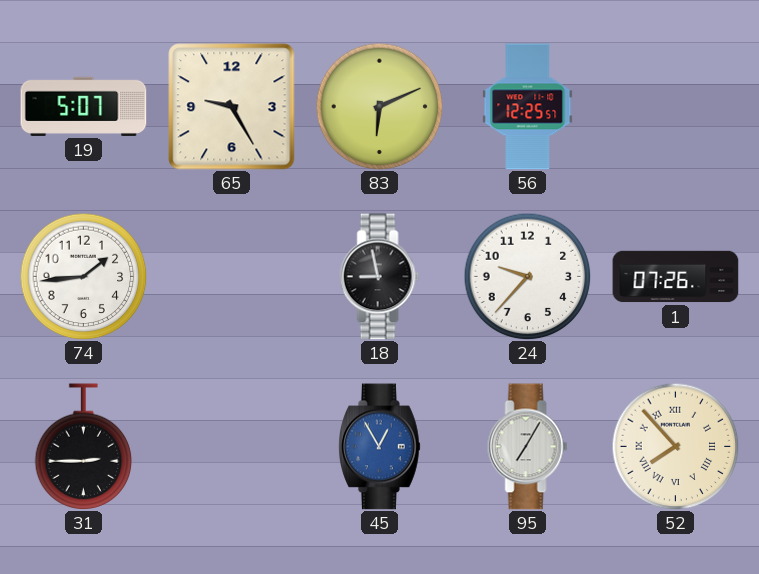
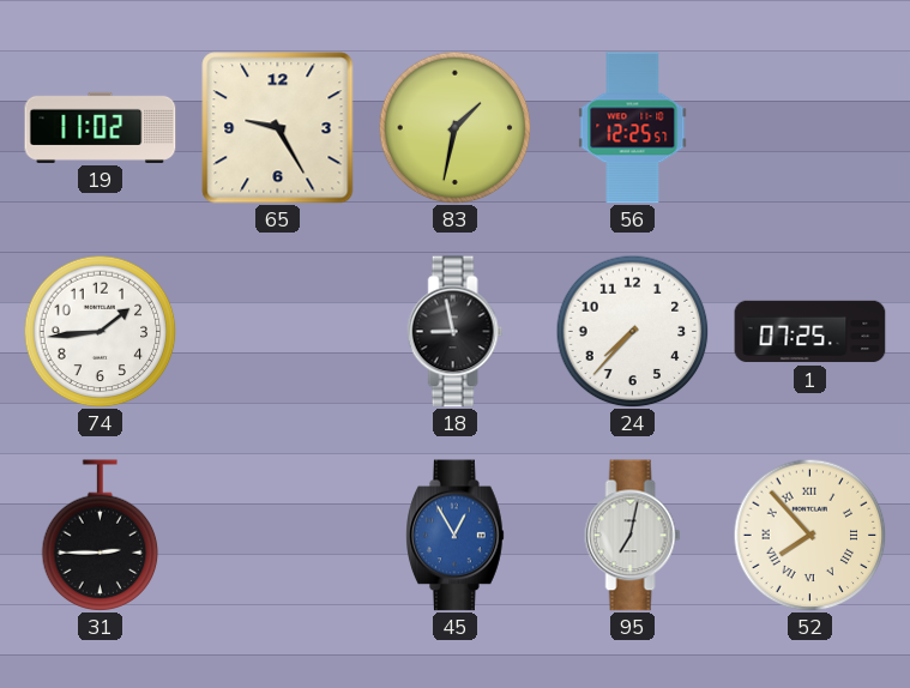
19: 5:07 -> 11:02
83: 6:11 -> 1:32
24: 9:37 -> 7:37
1: 07:26 -> 07:25
95: 7:05 -> 7:02
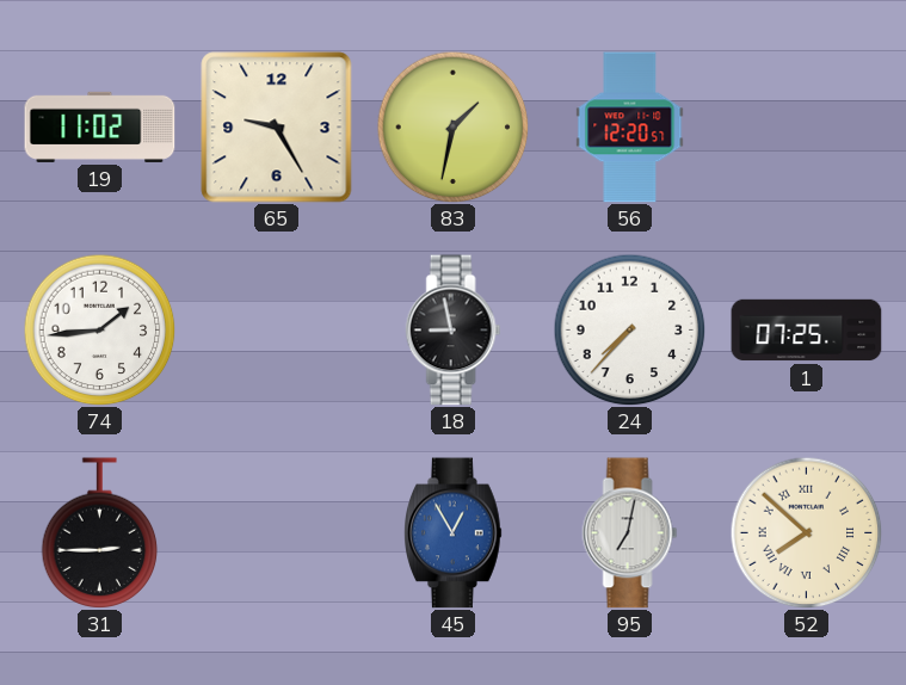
56: 12:25 -> 12:20
52: 7:53 -> 7:52
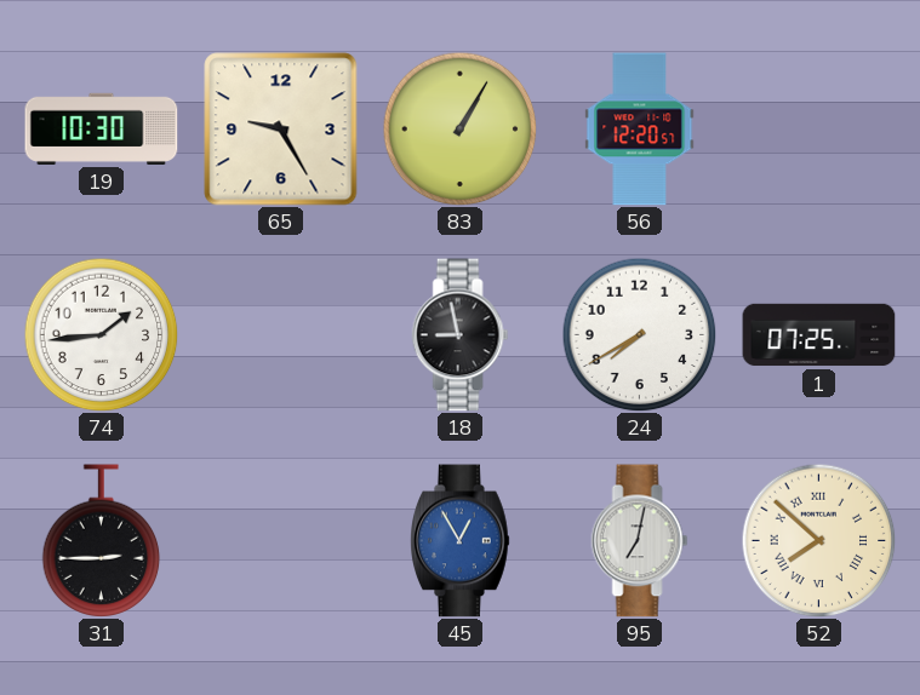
19: 11:02 -> 10:30
83: 1:32 -> 1:05
24: 7:37 -> 7:40
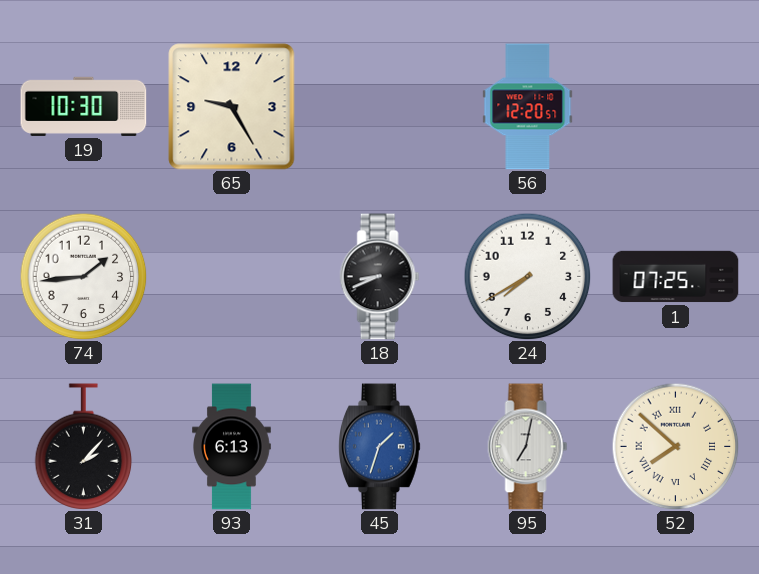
83: 1:05 -> none
18: 8:58 -> 8:41
31: 2:45 -> 2:07
93: none -> 6:13
45: 12:55 -> 1:33
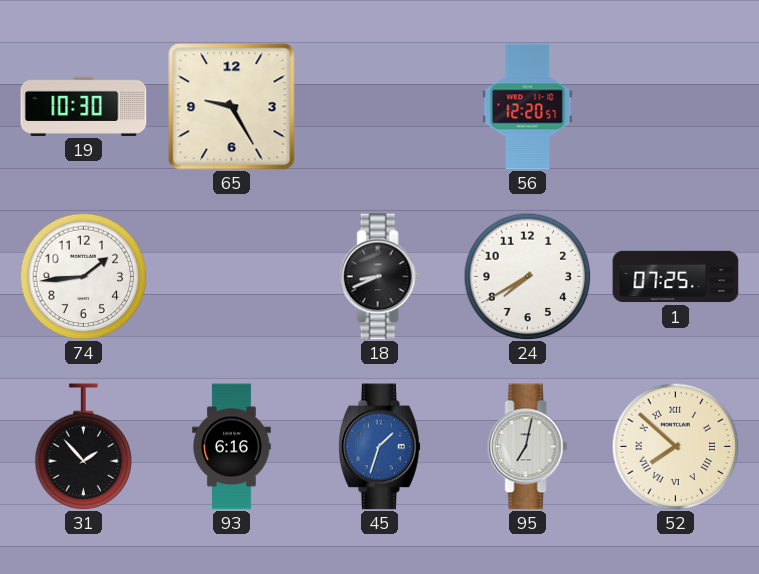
31: 2:07 -> 1:53
93: 6:13 -> 6:16
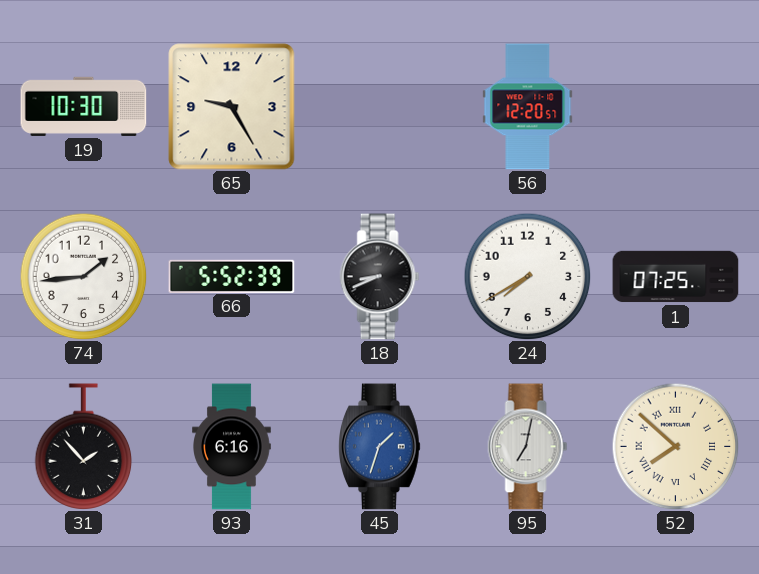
66: none -> 5:52
